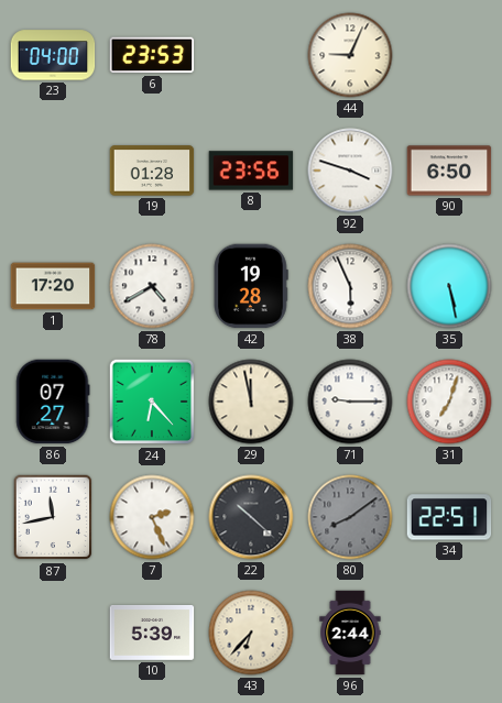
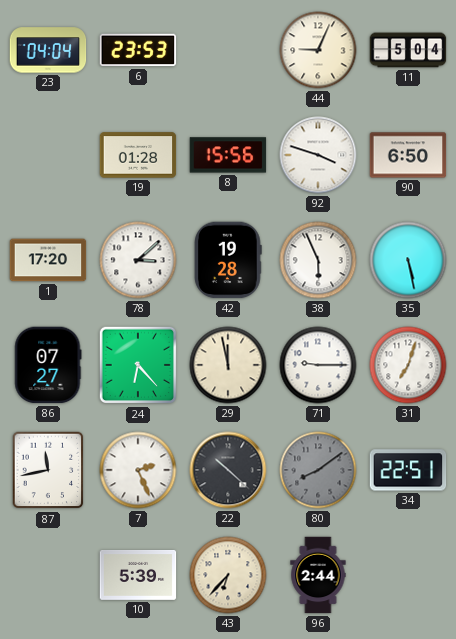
23: 04:00 -> 04:04
11: none -> 5:04
8: 23:56 -> 15:56
78: 4:40 -> 3:08
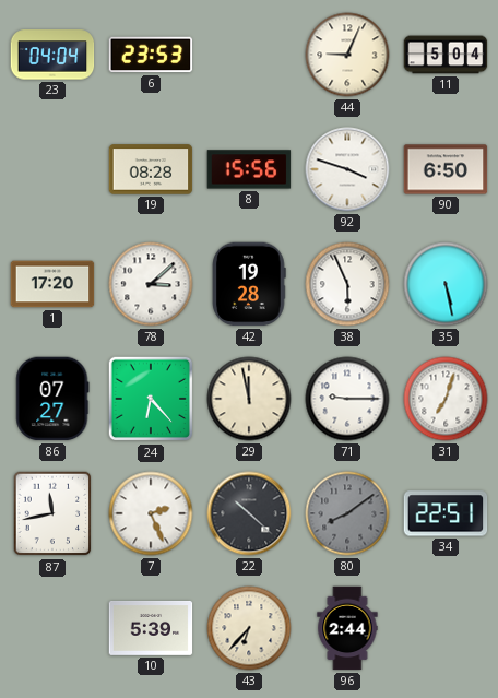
19: 01:28 -> 08:28
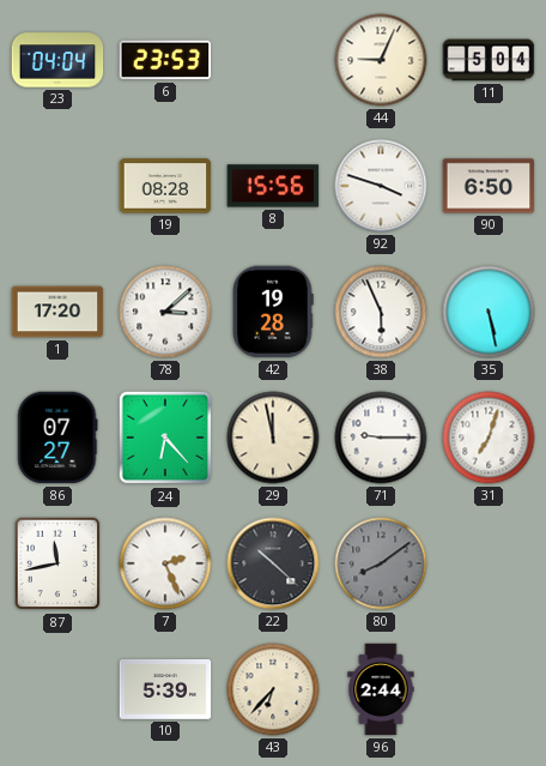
34: 22:51 -> none
